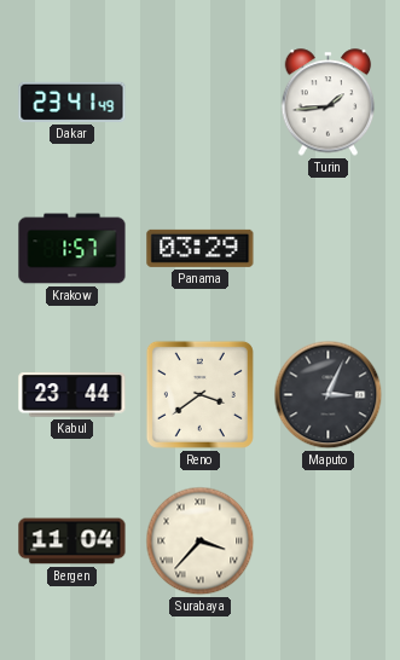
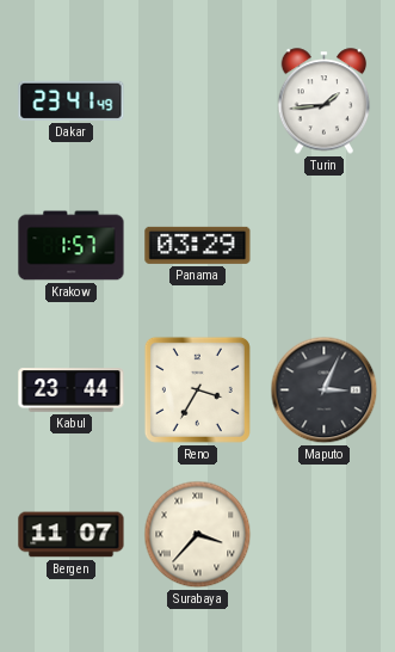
Reno: 3:39 -> 3:35
Bergen: 11:04 -> 11:07
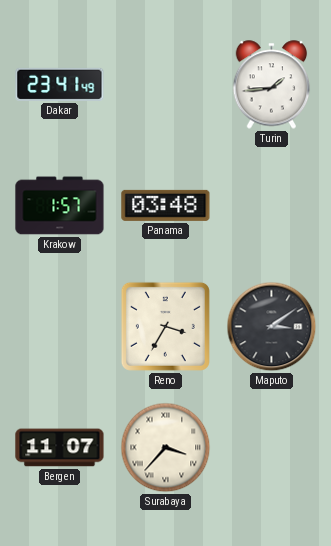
Panama: 03:29 -> 03:48
Kabul: 23:44 -> none
Maputo: 3:04 -> 3:09
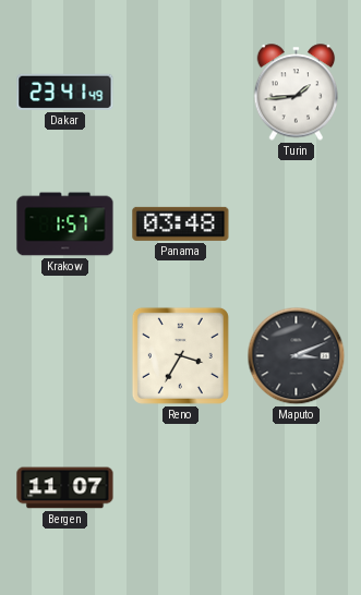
Maputo: 3:09 -> 3:11
Surabaya: 3:37 -> none
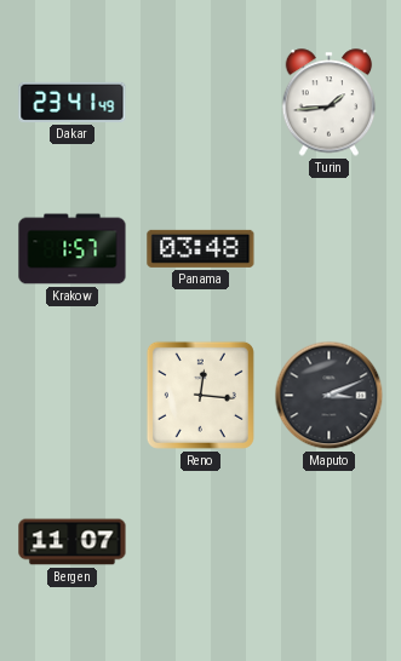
Reno: 3:35 -> 12:16
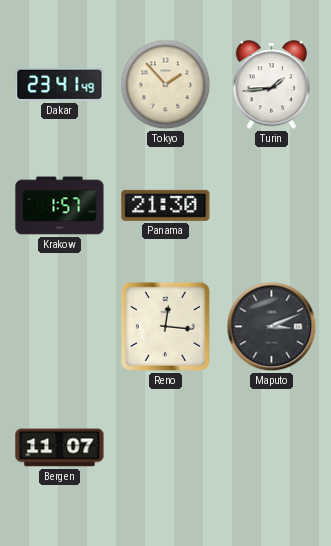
Tokyo: none -> 1:53
Panama: 03:48 -> 21:30
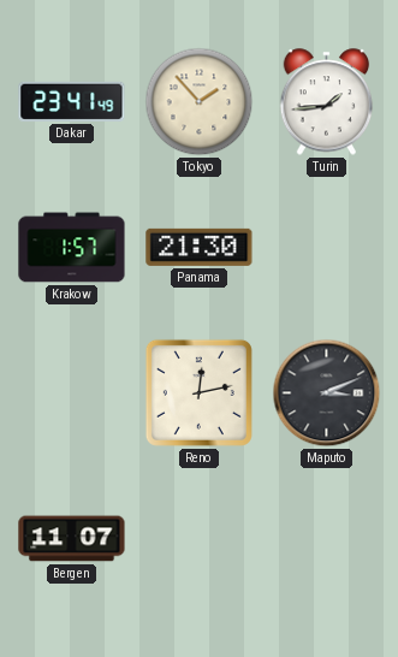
Reno: 12:16 -> 12:13
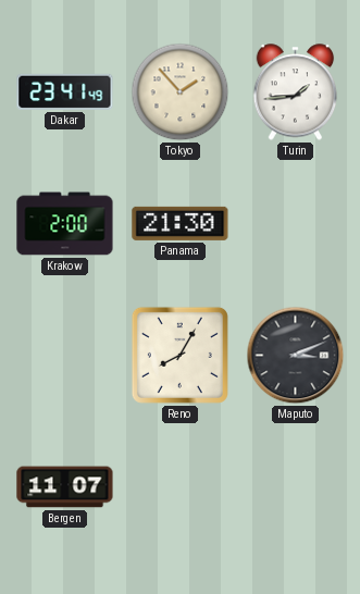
Krakow: 1:57 -> 2:00
Reno: 12:13 -> 8:05
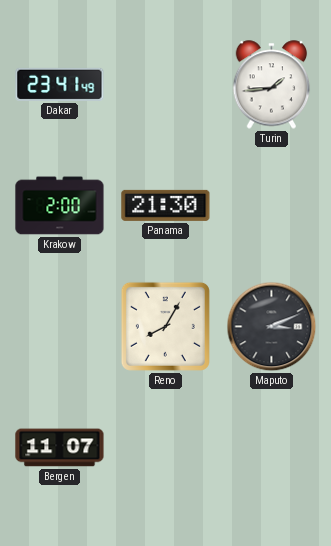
Tokyo: 1:53 -> none
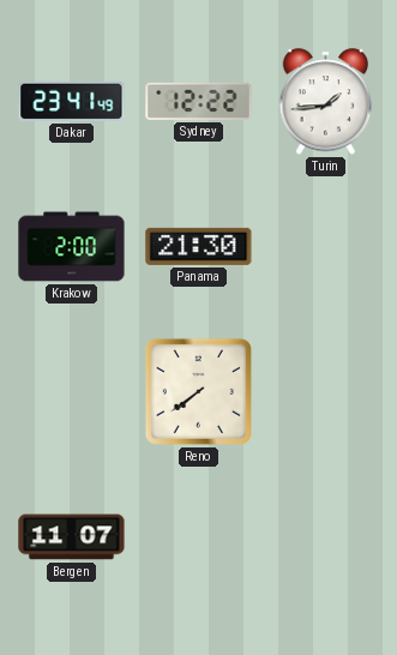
Sydney: none -> 12:22
Reno: 8:05 -> 7:39
Maputo: 3:11 -> none
